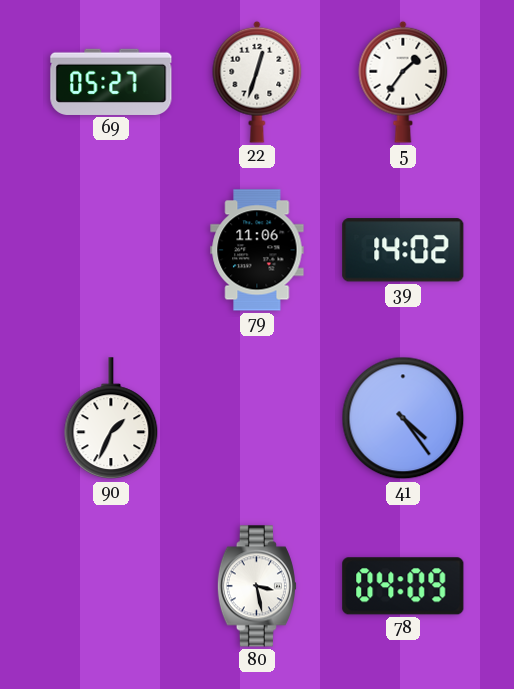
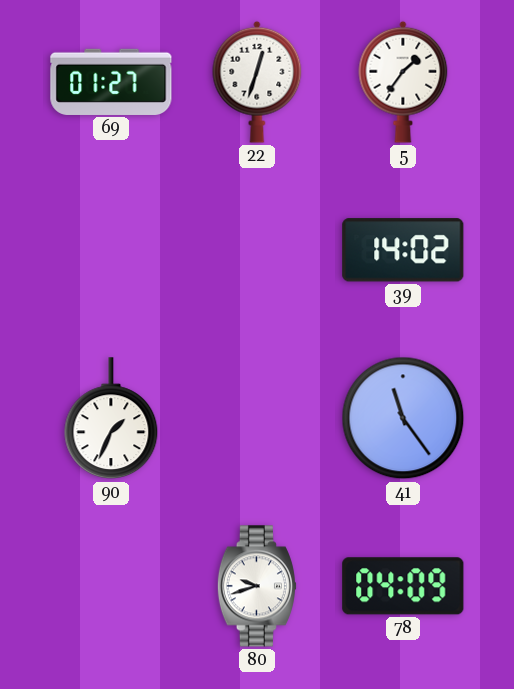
69: 05:27 -> 01:27
79: 11:06 -> none
41: 4:24 -> 11:24
80: 3:28 -> 9:42
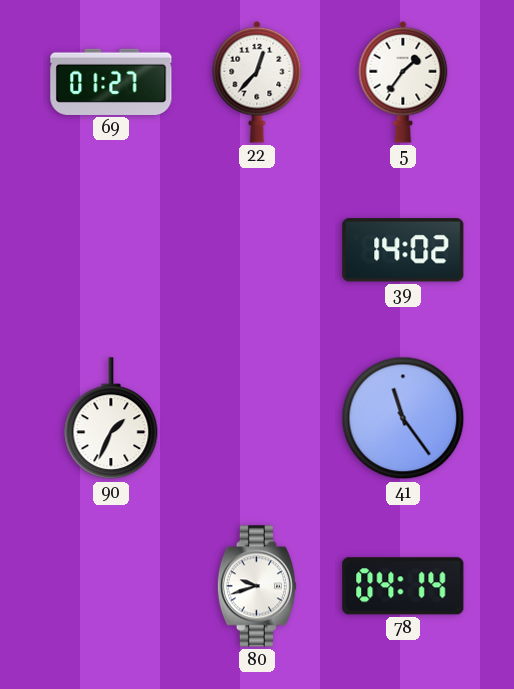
22: 12:33 -> 12:37
78: 04:09 -> 04:14
